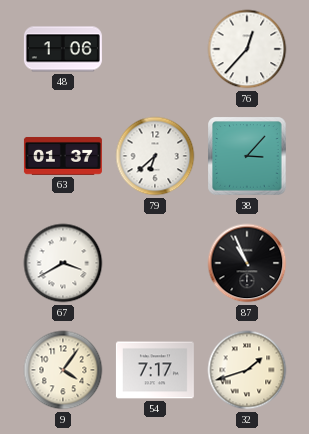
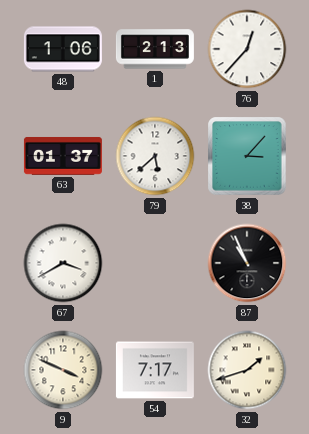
1: none -> 2:13
79: 6:38 -> 5:38
9: 4:06 -> 3:49
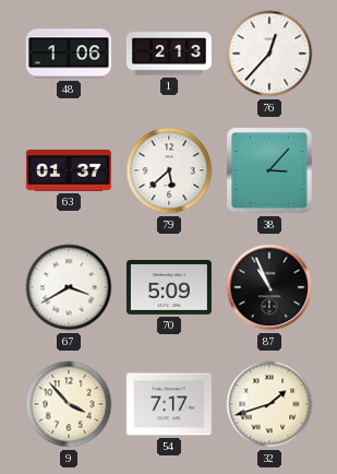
70: none -> 5:09
9: 3:49 -> 3:53
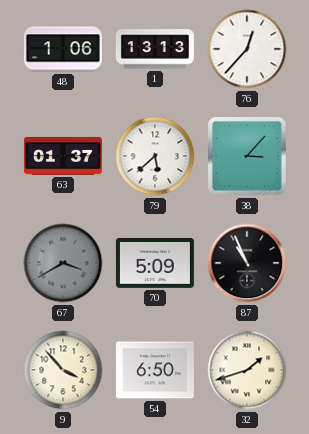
1: 2:13 -> 13:13
67 dial: white -> grey
54: 7:17 -> 6:50
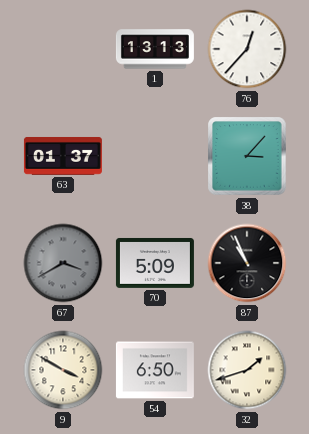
48: 1:06 -> none
79: 5:38 -> none
9: 3:53 -> 3:50
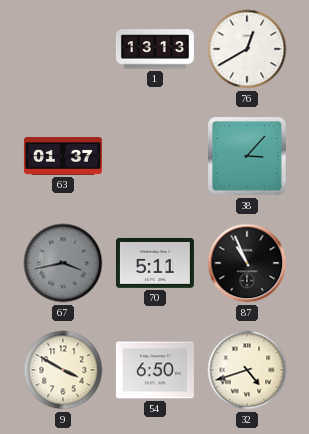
76: 12:37 -> 12:40
67: 3:40 -> 3:43
70: 5:09 -> 5:11
32: 1:42 -> 4:42
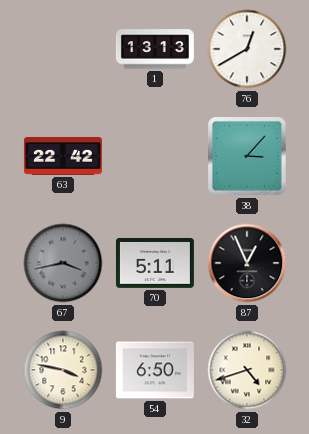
63: 01:37 -> 22:42
87: 10:56 -> 12:56
9: 3:50 -> 3:47
